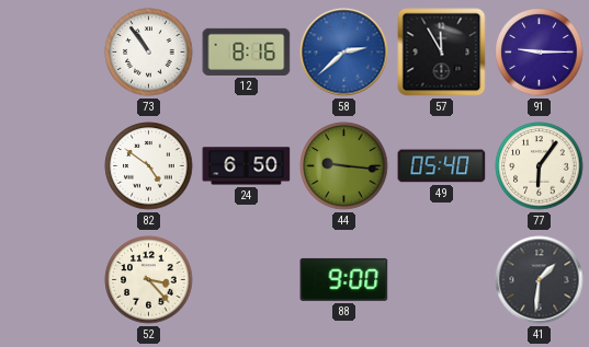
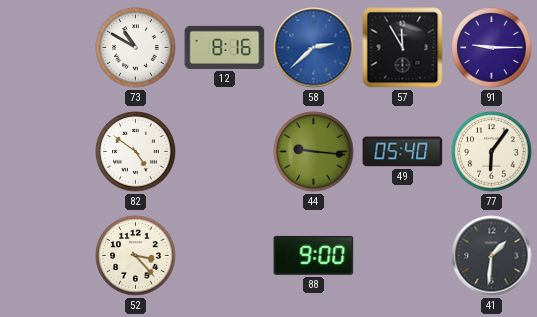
73: 10:54 -> 10:50
24: 6:50 -> none
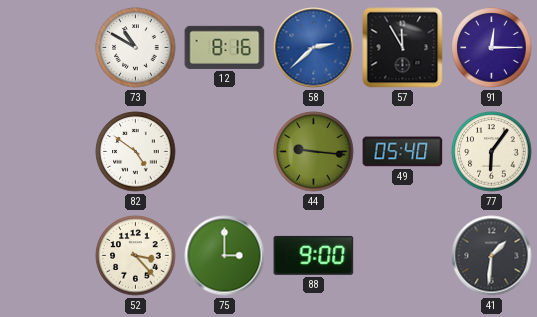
91: 9:15 -> 12:15
75: none -> 3:00
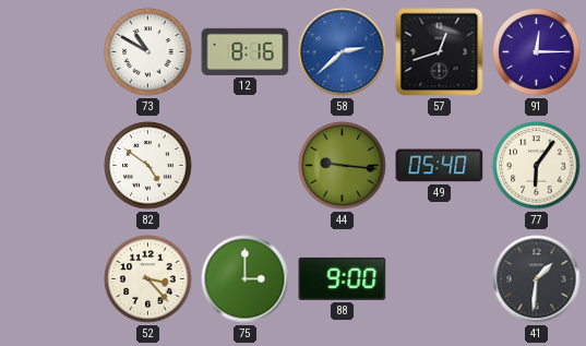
57: 11:55 -> 12:42
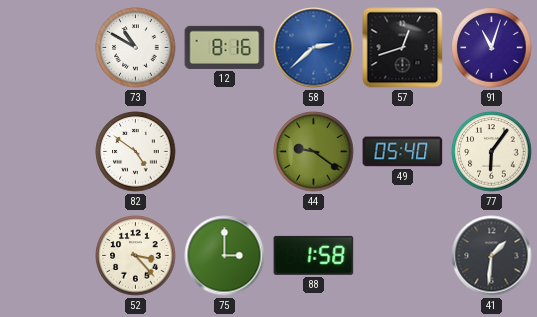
91: 12:15 -> 11:03
44: 9:16 -> 9:21
88: 9:00 -> 1:58
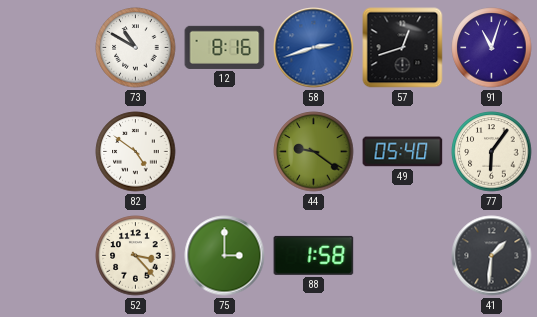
58: 2:38 -> 2:42
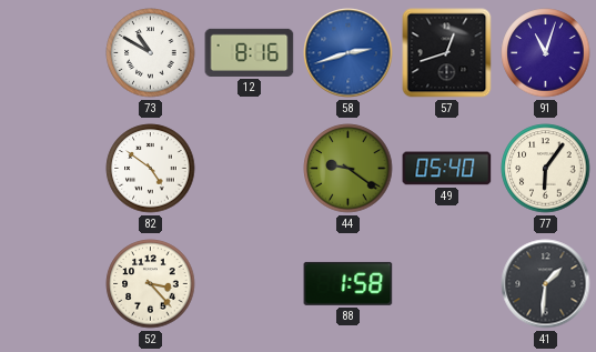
75: 3:00 -> none
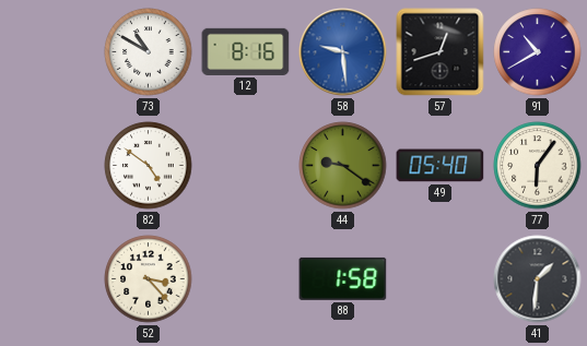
58: 2:42 -> 9:29
91: 11:03 -> 10:40
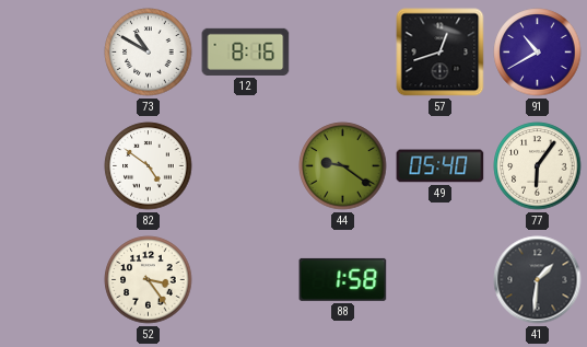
58: 9:29 -> none
52: 3:23 -> 3:24
